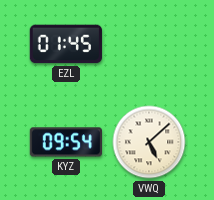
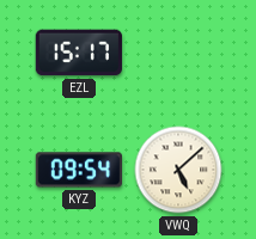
EZL: 01:45 -> 15:17
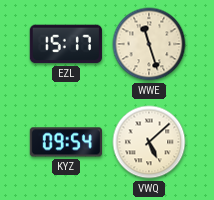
WWE: none -> 11:27
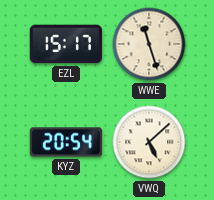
KYZ: 09:54 -> 20:54
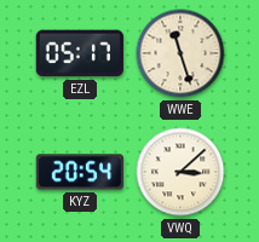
EZL: 15:17 -> 05:17
VWQ: 5:08 -> 3:08
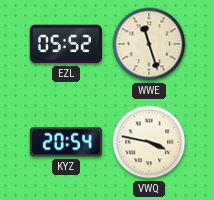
EZL: 05:17 -> 05:52
VWQ: 3:08 -> 3:47
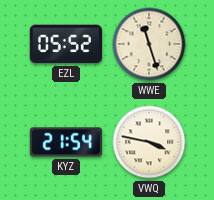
KYZ: 20:54 -> 21:54
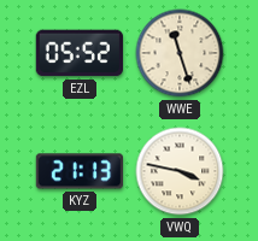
KYZ: 21:54 -> 21:13
